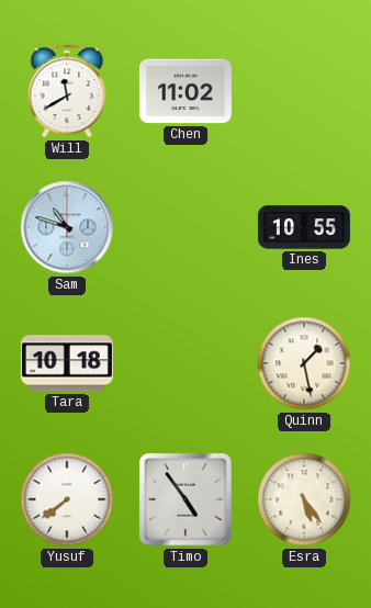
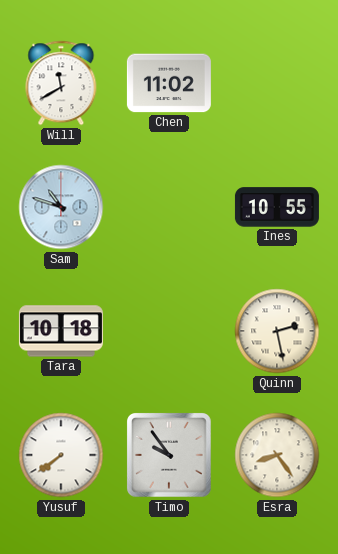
Quinn: 1:28 -> 2:28
Timo: 4:54 -> 9:54
Esra: 5:24 -> 8:24
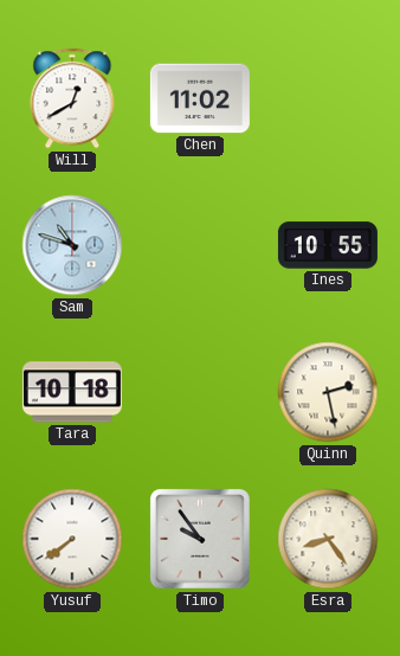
Will: 11:40 -> 12:40
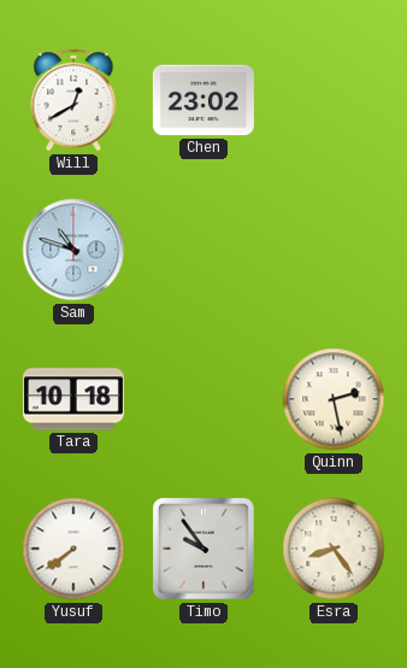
Chen: 11:02 -> 23:02
Ines: 10:55 -> none
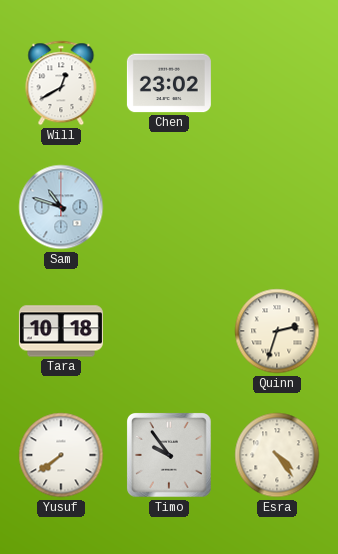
Quinn: 2:28 -> 2:33
Esra: 8:24 -> 4:24
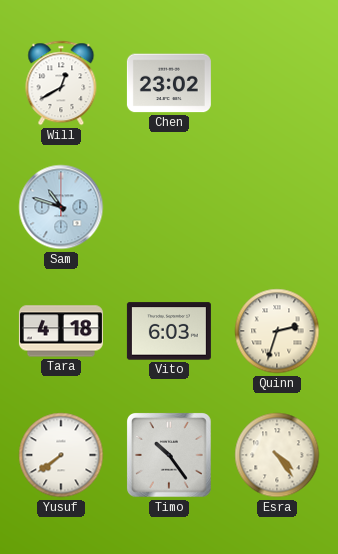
Tara: 10:18 -> 4:18
Vito: none -> 6:03
Timo: 9:54 -> 10:24
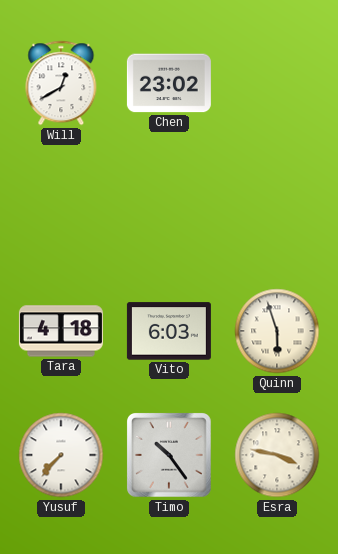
Sam: 10:48 -> none
Quinn: 2:33 -> 5:57
Yusuf: 7:39 -> 7:37
Esra: 4:24 -> 3:47
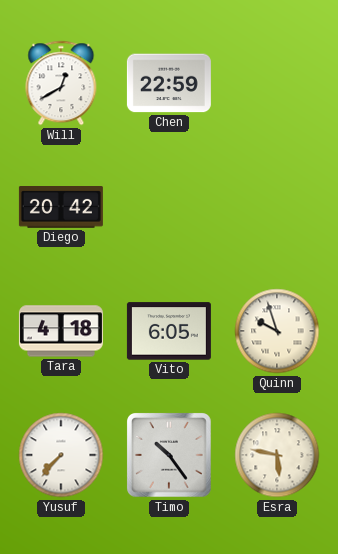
Chen: 23:02 -> 22:59
Diego: none -> 20:42
Vito: 6:03 -> 6:05
Quinn: 5:57 -> 9:57
Esra: 3:47 -> 5:47
